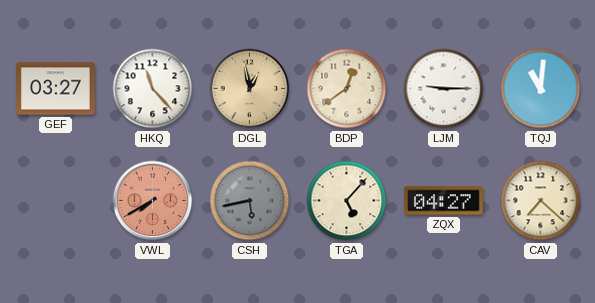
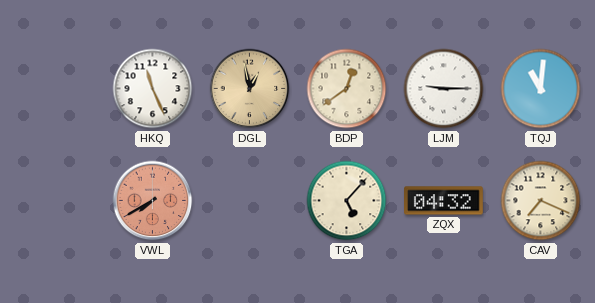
GEF: 03:27 -> none
HKQ: 11:23 -> 11:26
CSH: 5:43 -> none
ZQX: 04:27 -> 04:32
CAV: 7:22 -> 7:19
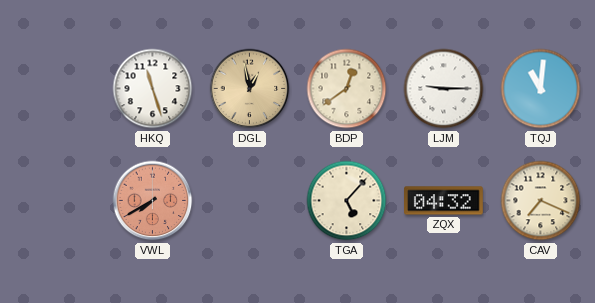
HKQ: 11:26 -> 11:27
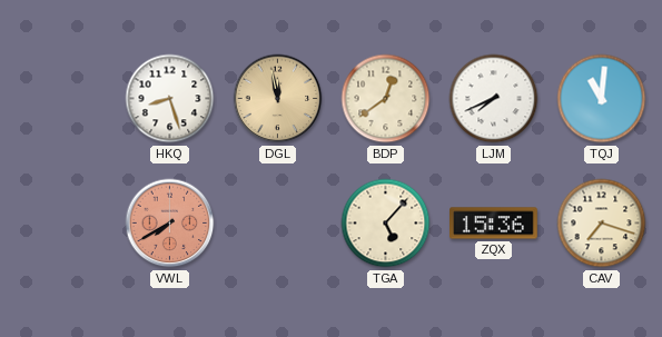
HKQ: 11:27 -> 8:27
DGL: 12:58 -> 11:58
LJM: 9:15 -> 7:41
ZQX: 04:32 -> 15:36
CAV: 7:19 -> 7:18
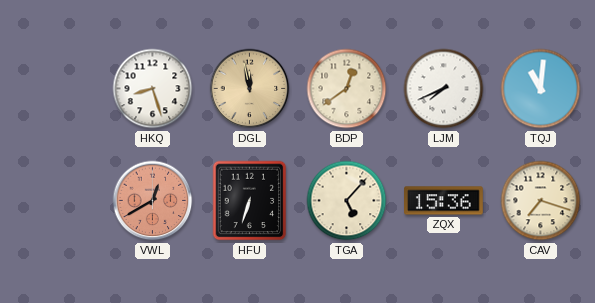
VWL: 7:40 -> 12:40
HFU: none -> 6:33
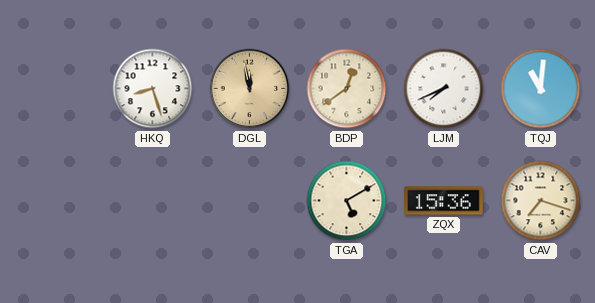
VWL: 12:40 -> none
HFU: 6:33 -> none
TGA: 5:07 -> 5:10
